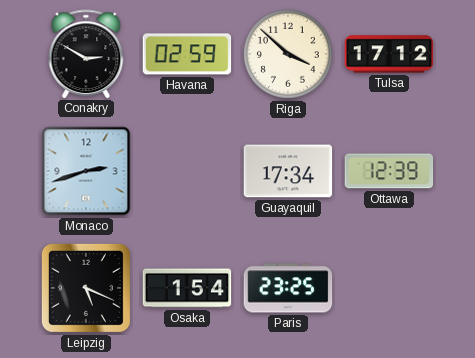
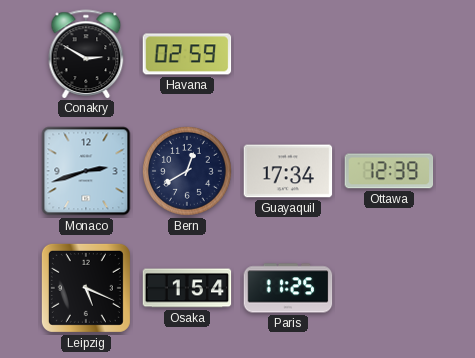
Riga: 3:52 -> none
Tulsa: 17:12 -> none
Bern: none -> 12:40
Paris: 23:25 -> 11:25
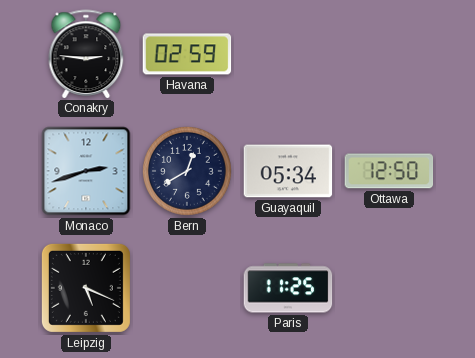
Conakry: 2:50 -> 2:46
Guayaquil: 17:34 -> 05:34
Ottawa: 12:39 -> 12:50
Osaka: 1:54 -> none
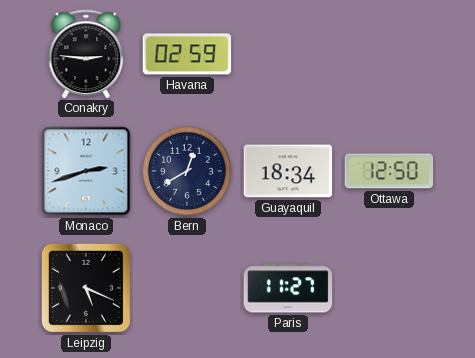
Guayaquil: 05:34 -> 18:34
Paris: 11:25 -> 11:27
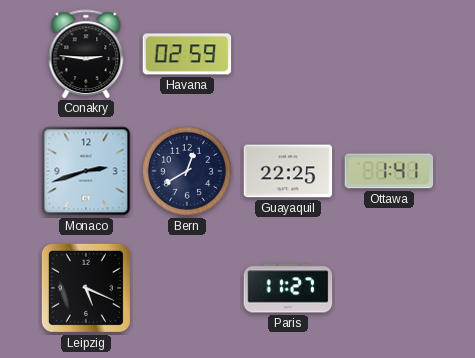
Guayaquil: 18:34 -> 22:25
Ottawa: 12:50 -> 1:41
